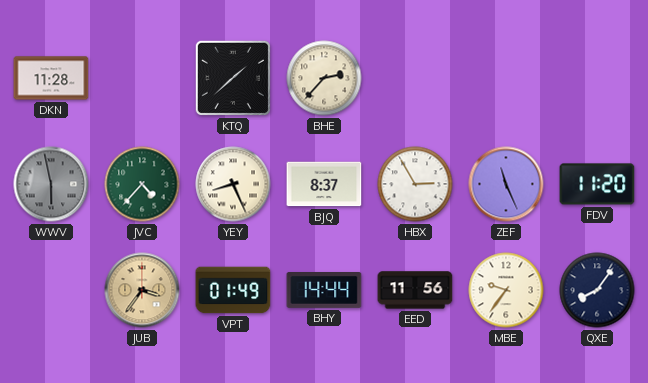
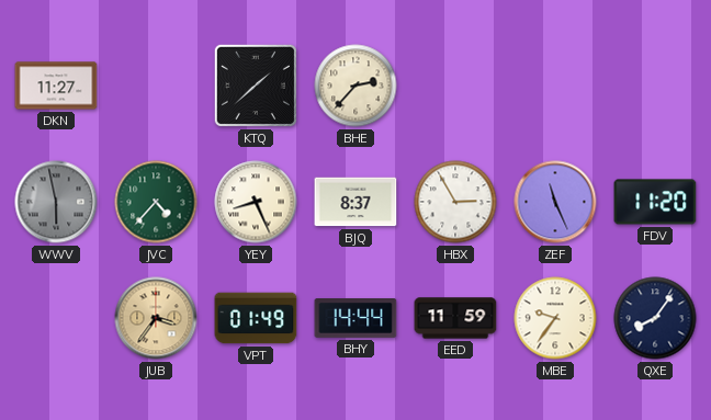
DKN: 11:28 -> 11:27
EED: 11:56 -> 11:59
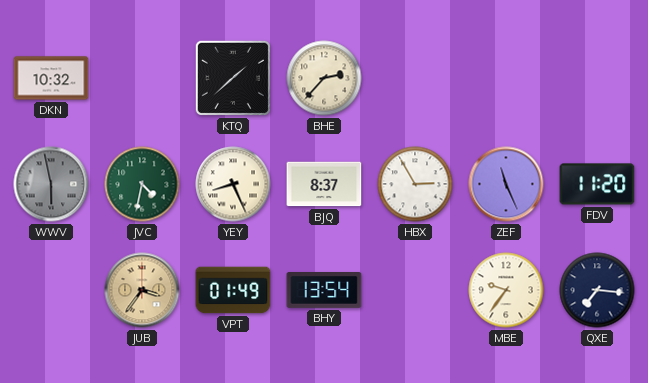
DKN: 11:27 -> 10:32
JVC: 4:37 -> 4:32
BHY: 14:44 -> 13:54
EED: 11:59 -> none
QXE: 8:06 -> 7:16
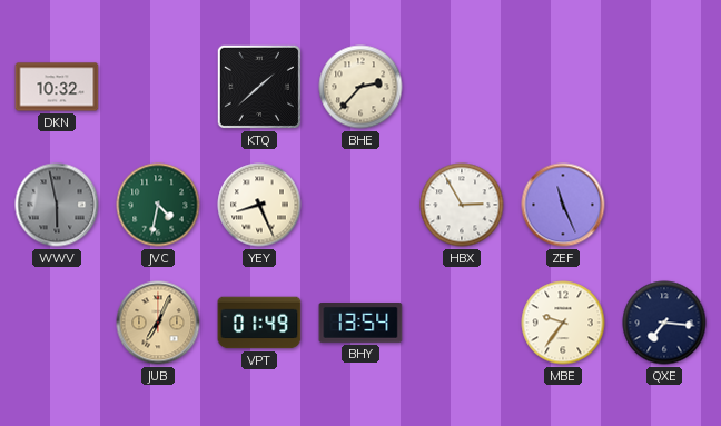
BJQ: 8:37 -> none
FDV: 11:20 -> none
JUB: 3:36 -> 7:04
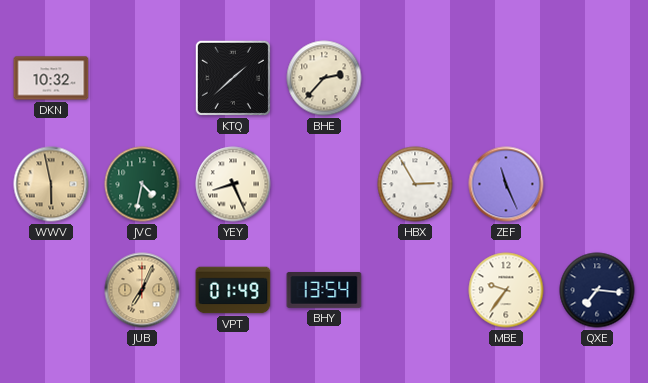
WWV dial: grey -> champagne
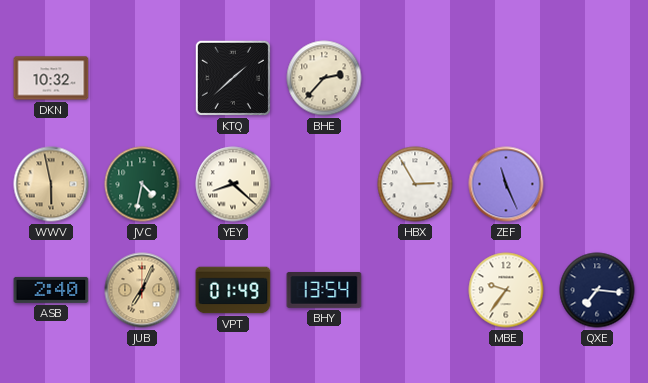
YEY: 8:26 -> 8:22
ASB: none -> 2:40
